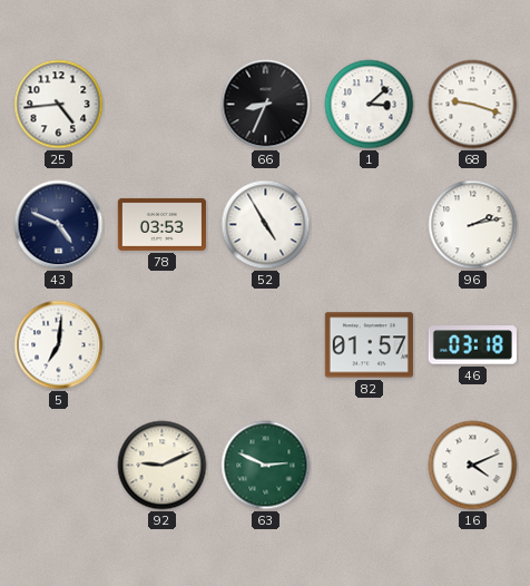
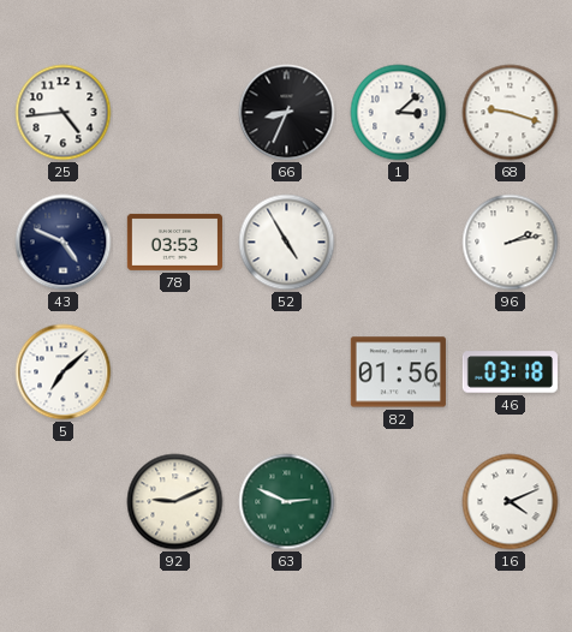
5: 7:01 -> 7:08
82: 01:57 -> 01:56
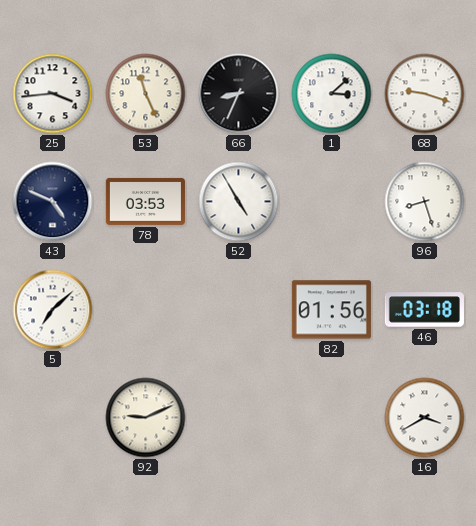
25: 4:44 -> 3:44
53: none -> 11:26
96: 2:13 -> 8:27
63: 2:49 -> none
16: 4:11 -> 3:40
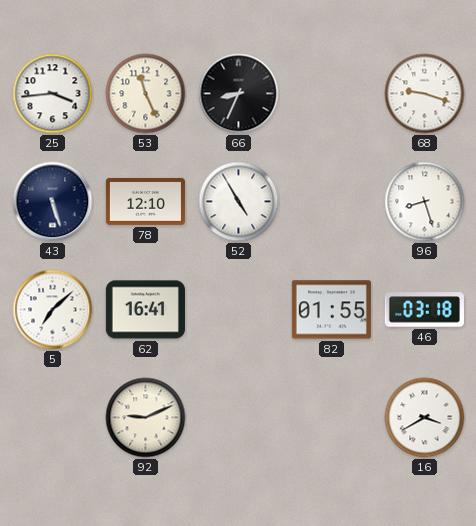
1: 3:08 -> none
43: 4:49 -> 5:27
78: 03:53 -> 12:10
62: none -> 16:41
82: 01:56 -> 01:55
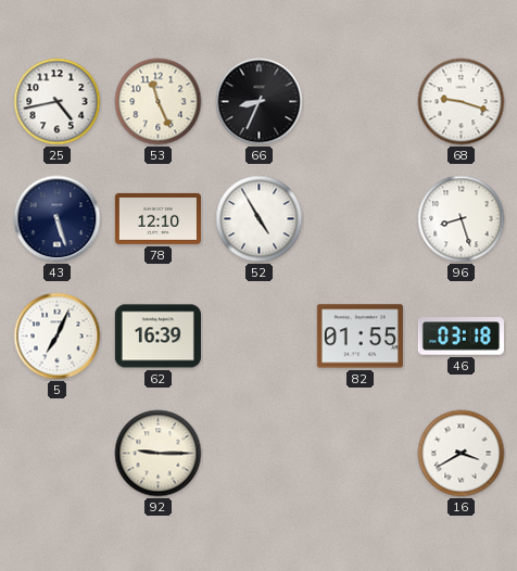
25: 3:44 -> 4:43
5: 7:08 -> 7:04
62: 16:41 -> 16:39
92: 9:11 -> 9:15
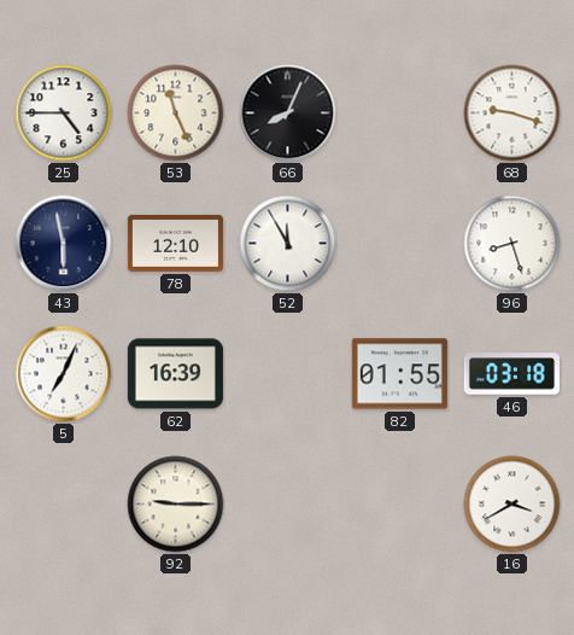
25: 4:43 -> 4:45
66: 8:34 -> 8:04
43: 5:27 -> 5:58
52: 4:55 -> 11:55
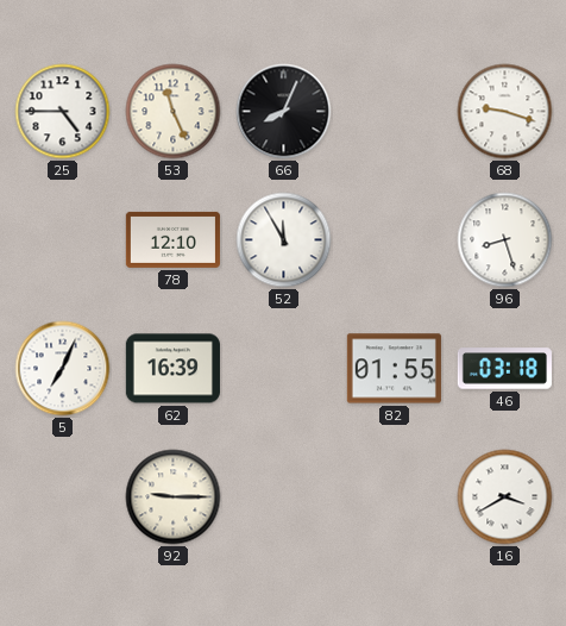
43: 5:58 -> none
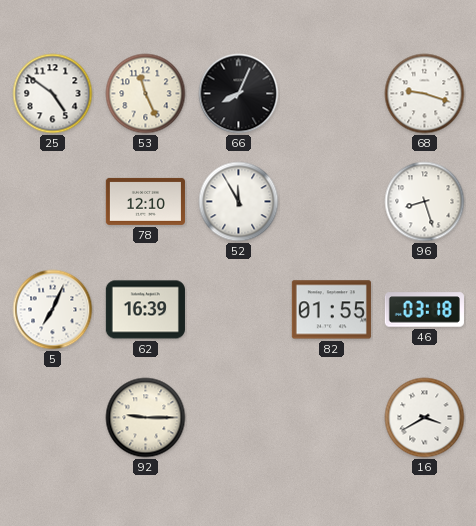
25: 4:45 -> 4:51
